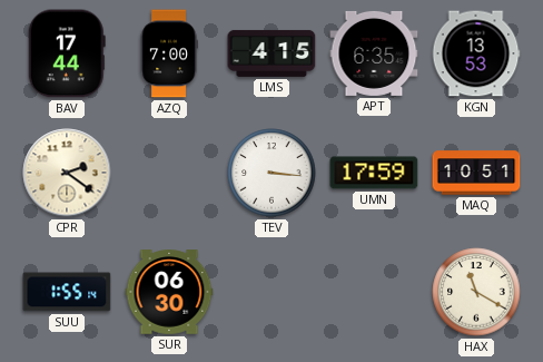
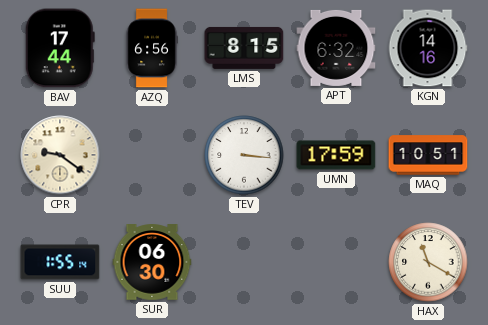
AZQ: 7:00 -> 6:56
LMS: 4:15 -> 8:15
APT: 6:35 -> 6:32
KGN: 13:53 -> 14:16
CPR: 2:21 -> 9:21
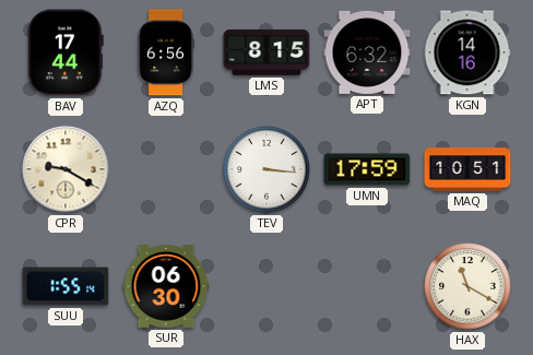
CPR: 9:21 -> 9:20
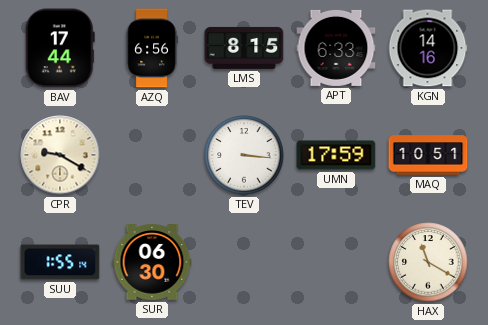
APT: 6:32 -> 6:33
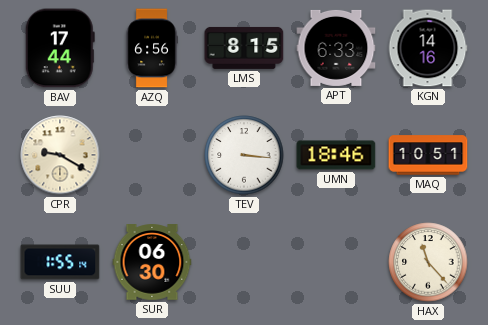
UMN: 17:59 -> 18:46
HAX: 11:20 -> 11:23
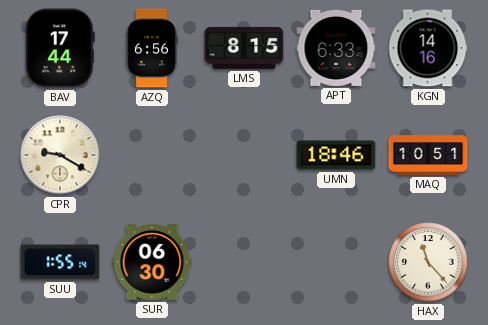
TEV: 3:16 -> none
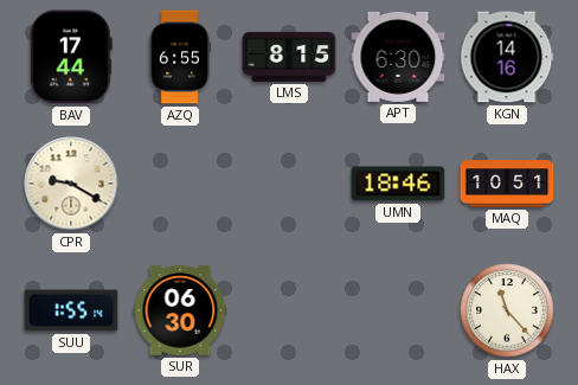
AZQ: 6:56 -> 6:55
APT: 6:33 -> 6:30
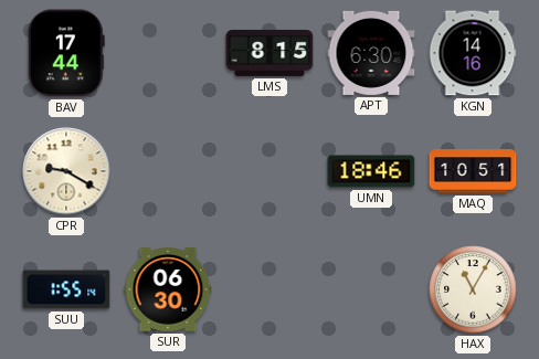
AZQ: 6:55 -> none
HAX: 11:23 -> 11:05
